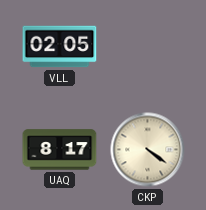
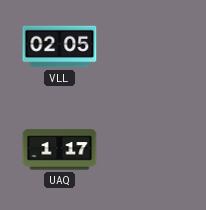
UAQ: 8:17 -> 1:17
CKP: 4:21 -> none
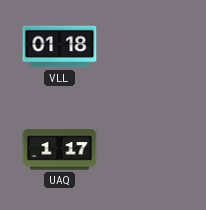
VLL: 02:05 -> 01:18
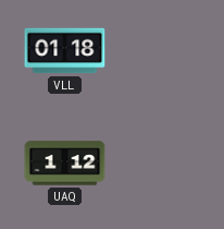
UAQ: 1:17 -> 1:12
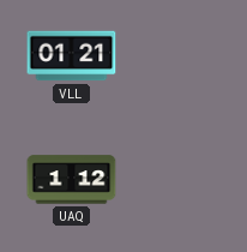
VLL: 01:18 -> 01:21
